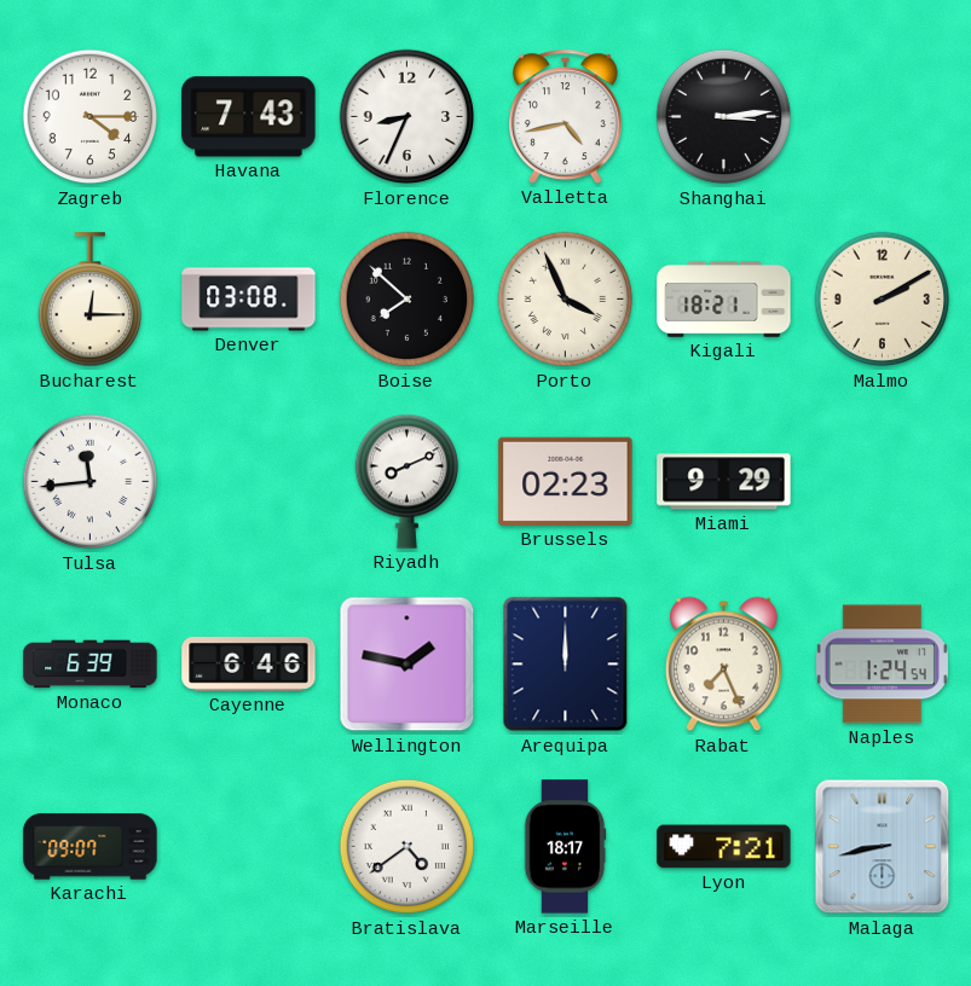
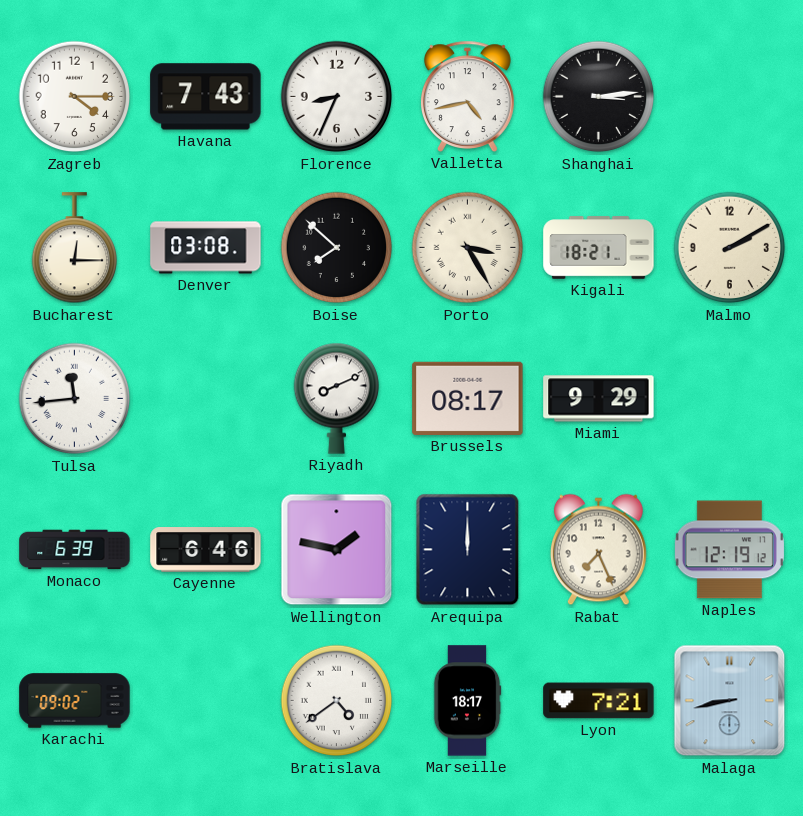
Porto: 3:56 -> 3:25
Brussels: 02:23 -> 08:17
Naples: 1:24 -> 12:19
Karachi: 09:07 -> 09:02
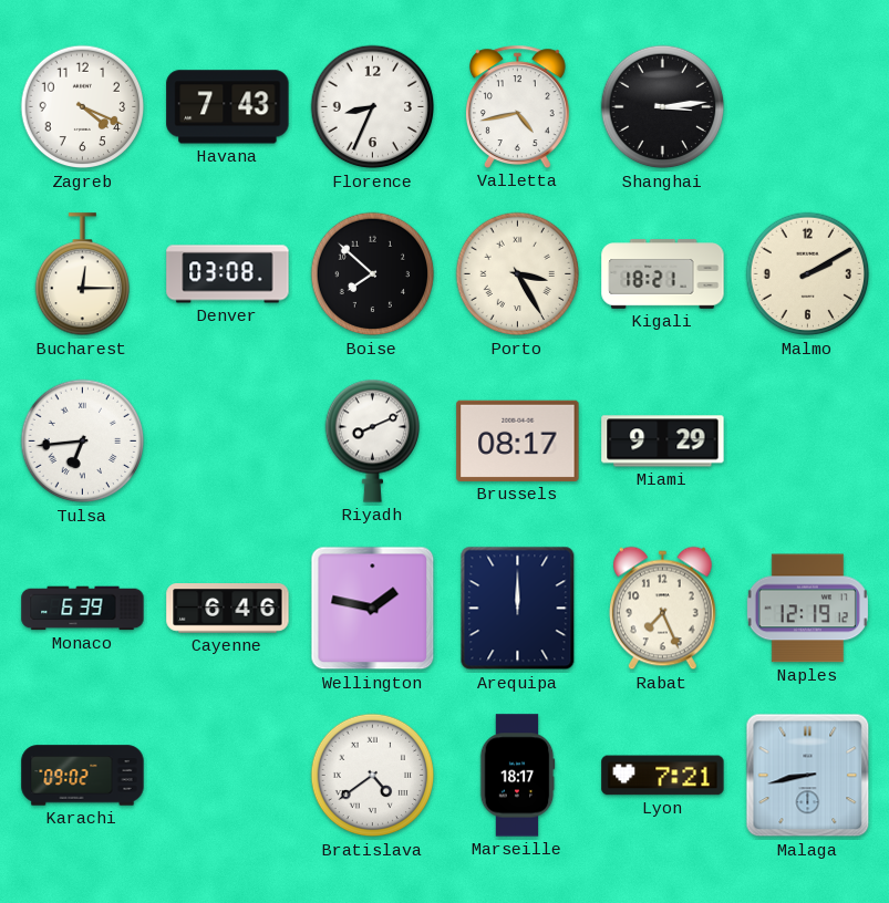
Zagreb: 4:15 -> 4:19
Tulsa: 11:44 -> 6:44
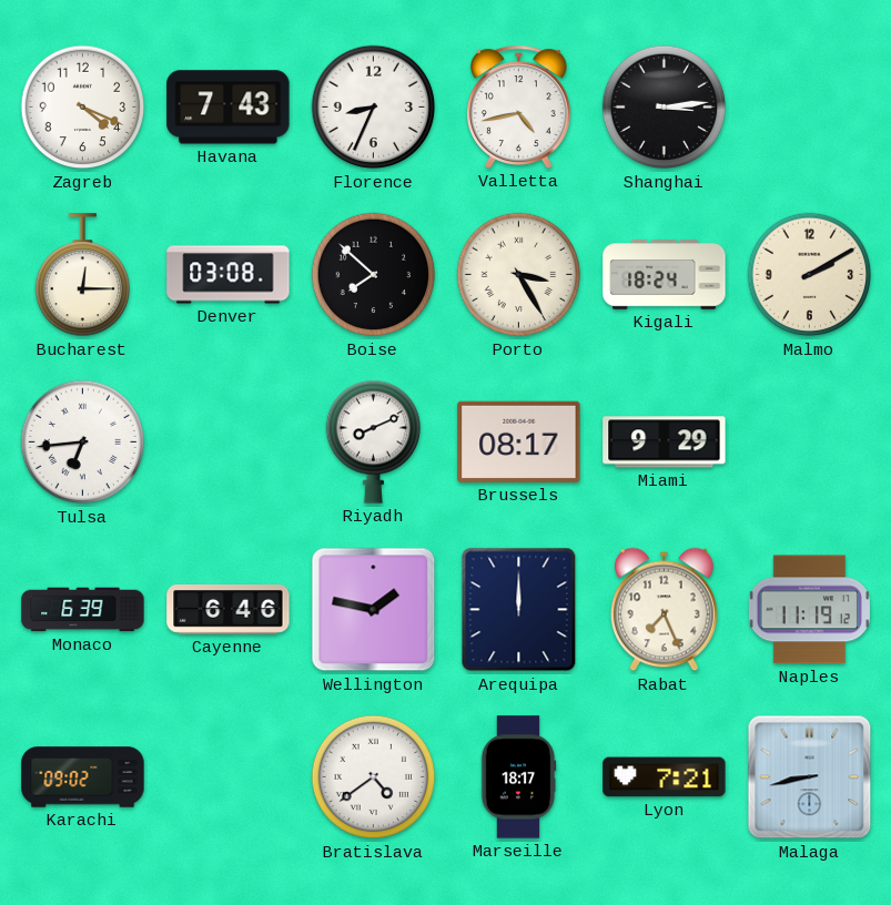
Kigali: 18:21 -> 18:24
Naples: 12:19 -> 11:19
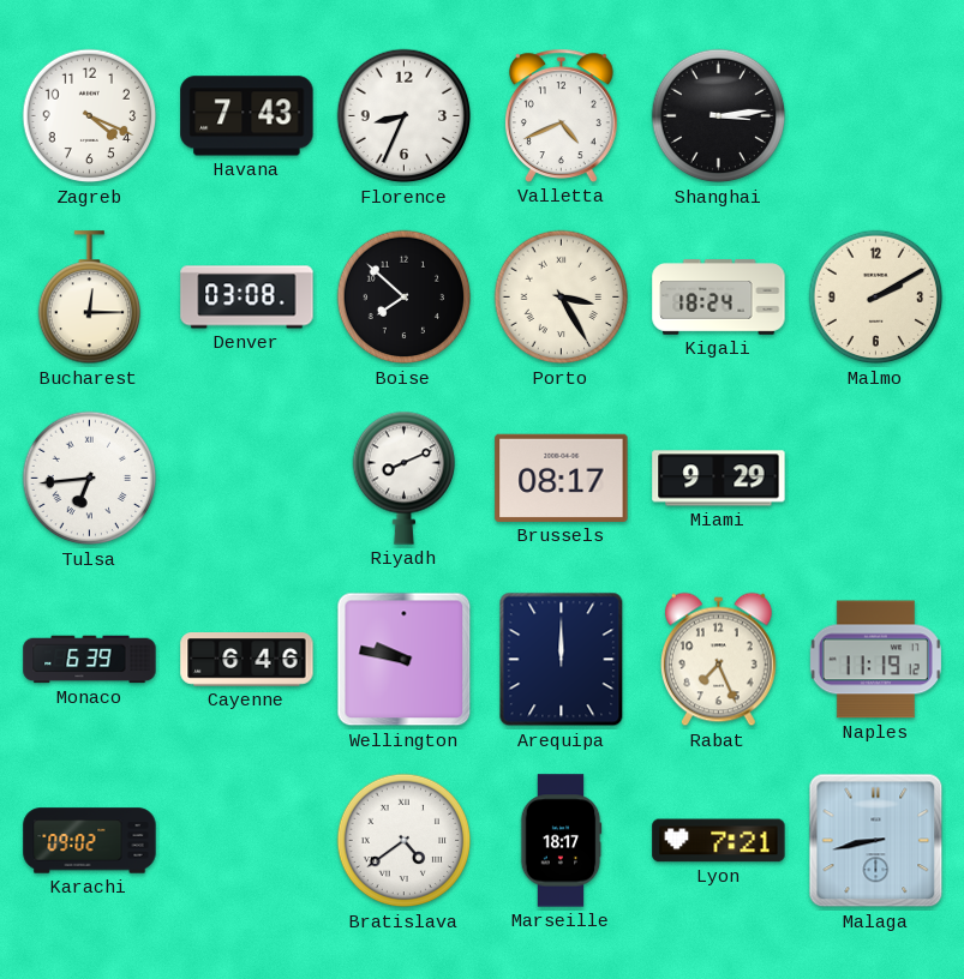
Valletta: 4:43 -> 4:41
Wellington: 1:47 -> 9:47
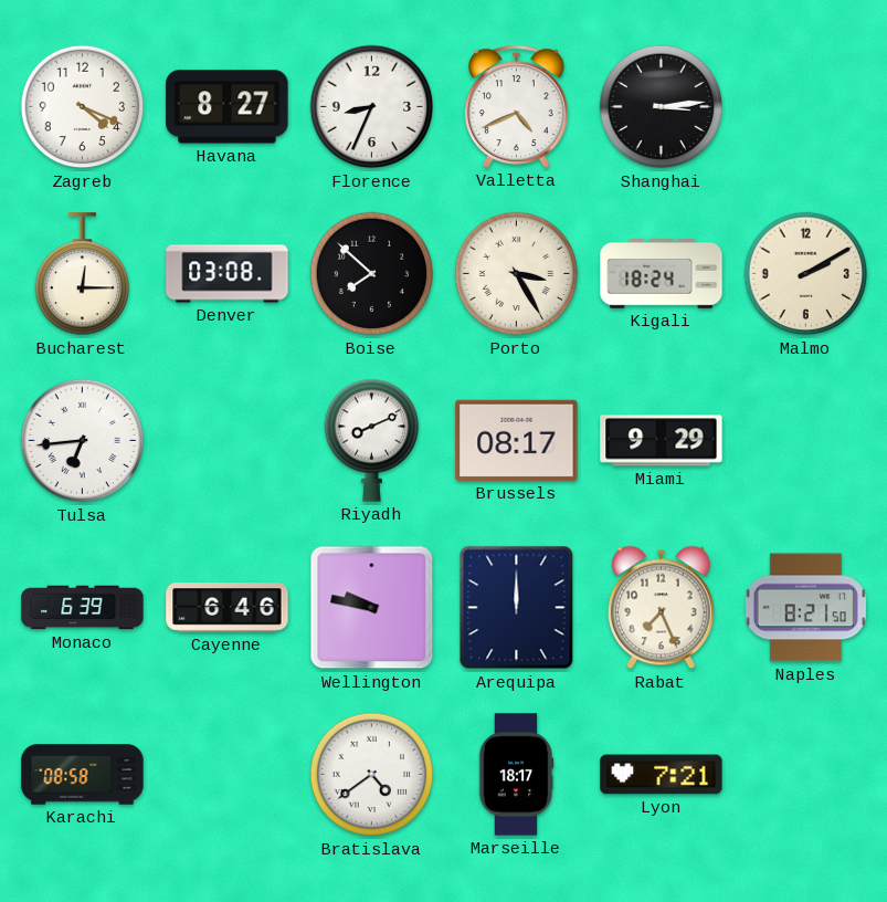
Havana: 7:43 -> 8:27
Naples: 11:19 -> 8:21
Karachi: 09:02 -> 08:58
Malaga: 8:43 -> none
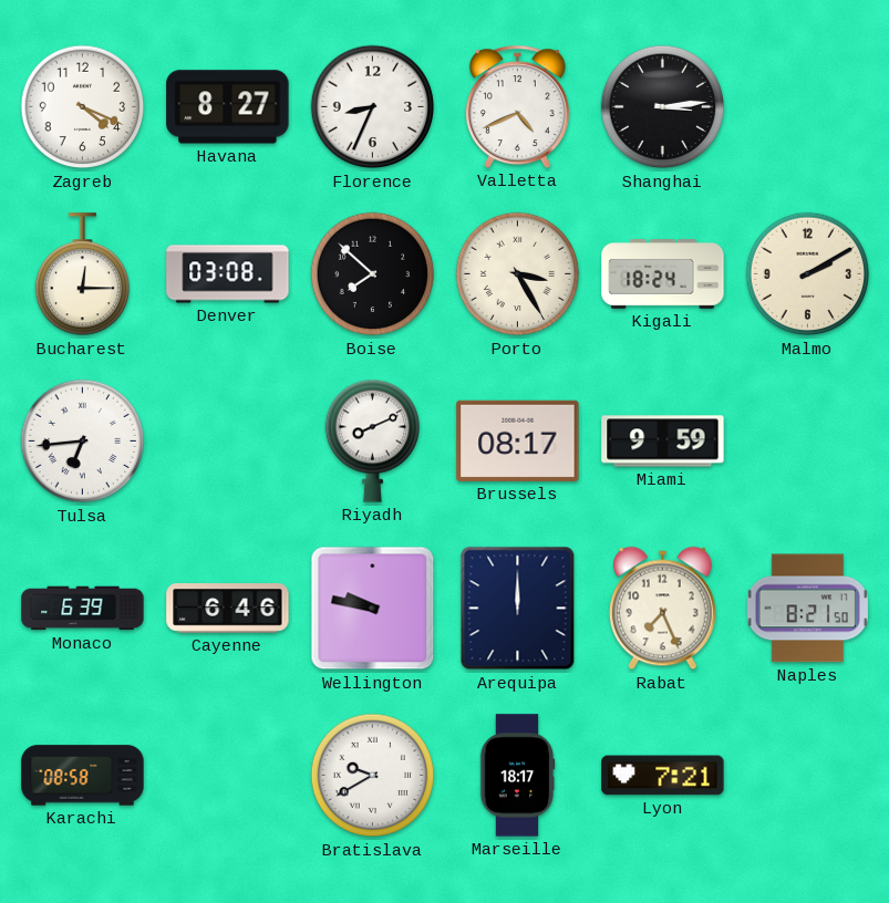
Miami: 9:29 -> 9:59
Bratislava: 4:39 -> 9:40
